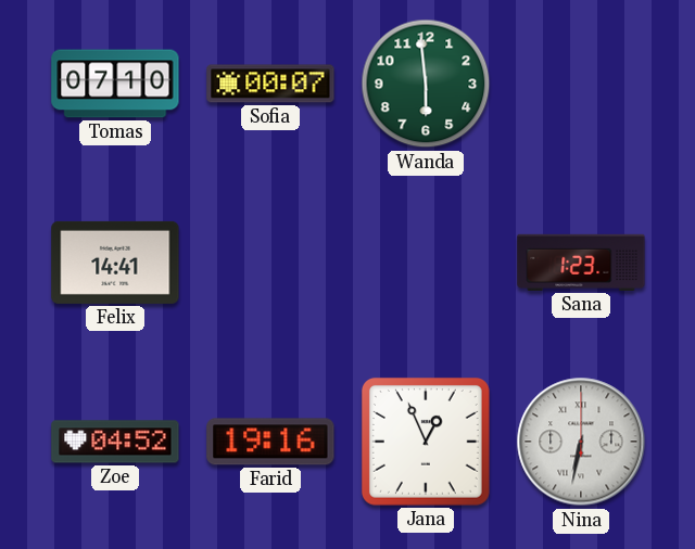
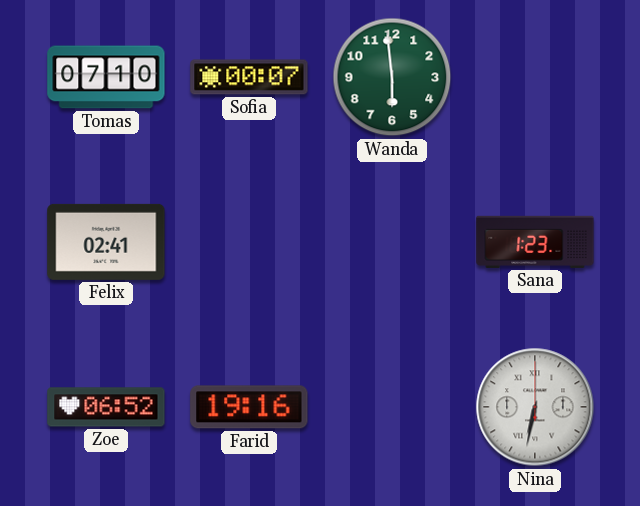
Felix: 14:41 -> 02:41
Zoe: 04:52 -> 06:52
Jana: 12:56 -> none
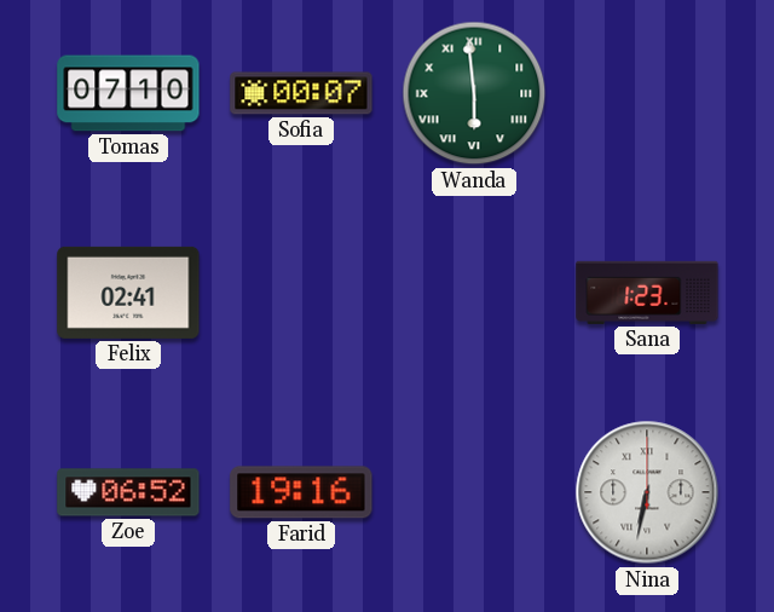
Wanda numerals: Arabic -> Roman
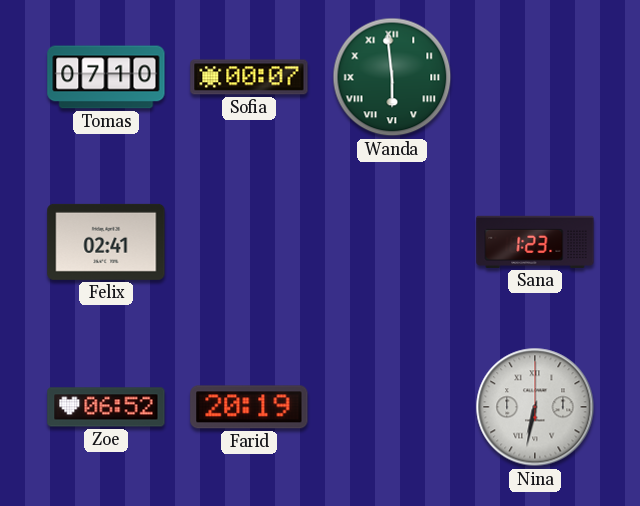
Farid: 19:16 -> 20:19
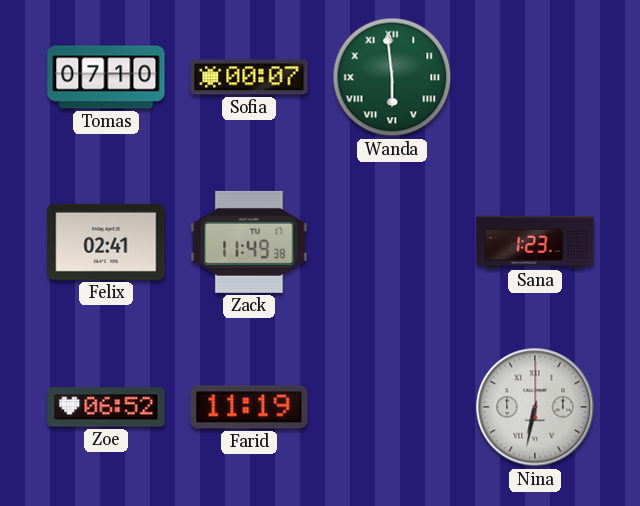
Zack: none -> 11:49
Farid: 20:19 -> 11:19
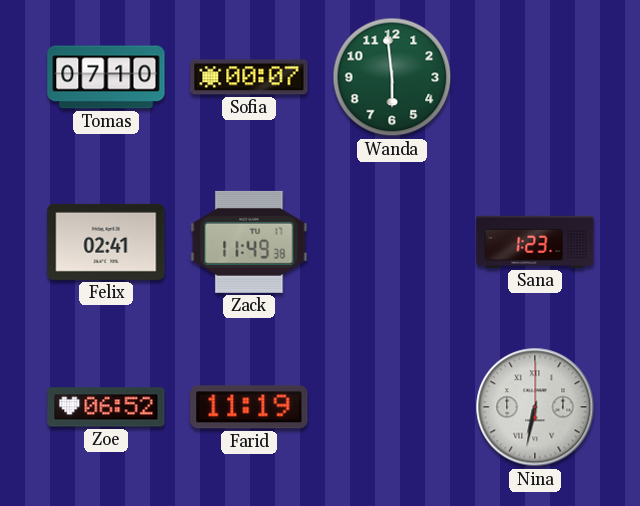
Wanda numerals: Roman -> Arabic
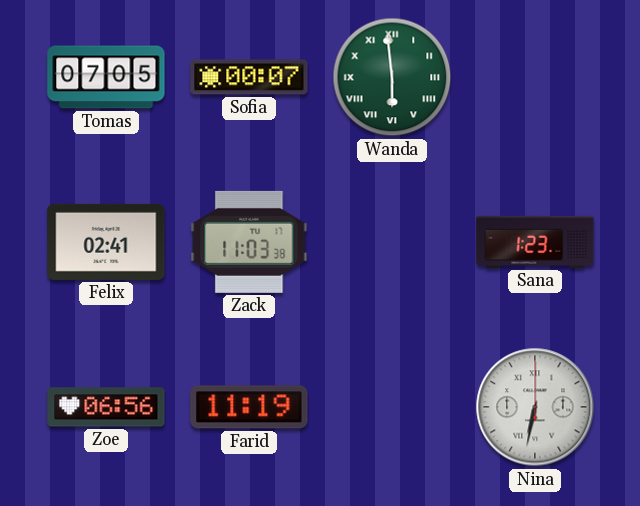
Tomas: 07:10 -> 07:05
Wanda numerals: Arabic -> Roman
Zack: 11:49 -> 11:03
Zoe: 06:52 -> 06:56
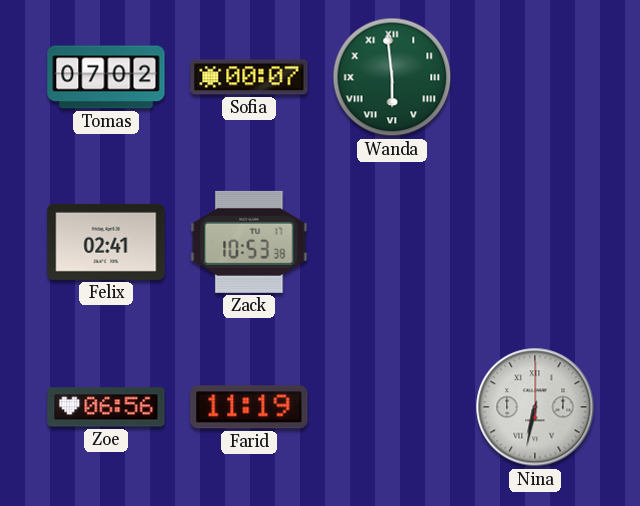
Tomas: 07:05 -> 07:02
Zack: 11:03 -> 10:53
Sana: 1:23 -> none
